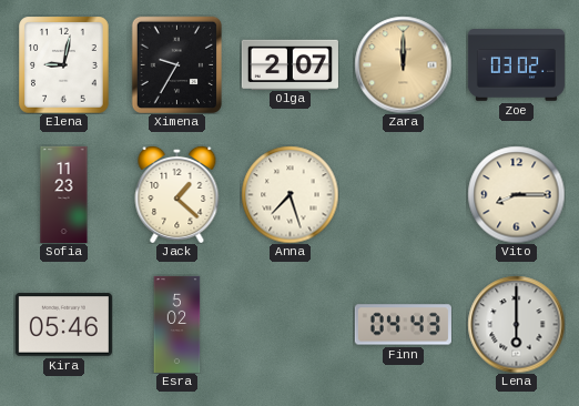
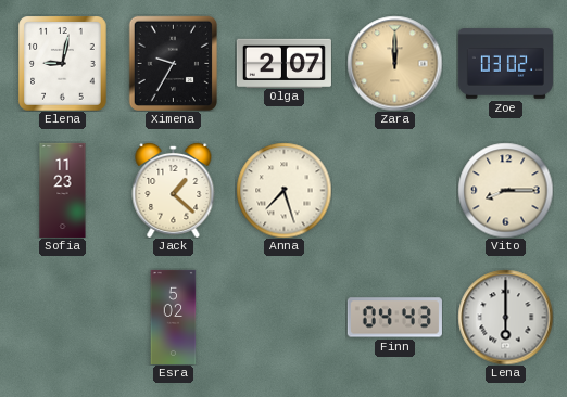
Kira: 05:46 -> none
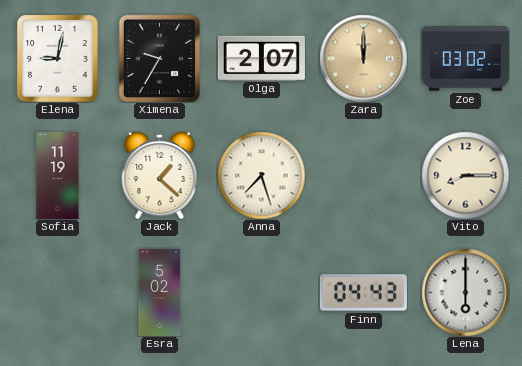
Sofia: 11:23 -> 11:19
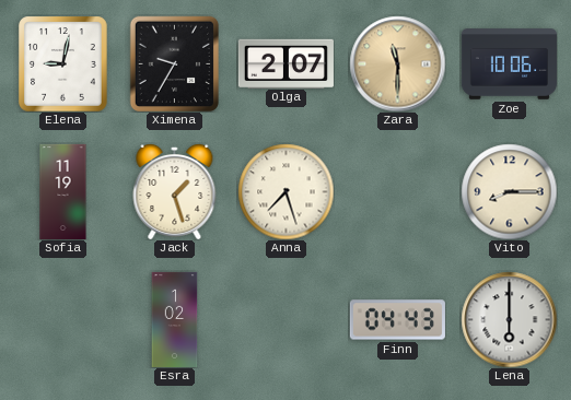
Zara: 12:00 -> 11:30
Zoe: 03:02 -> 10:06
Jack: 1:22 -> 1:27
Esra: 5:02 -> 1:02
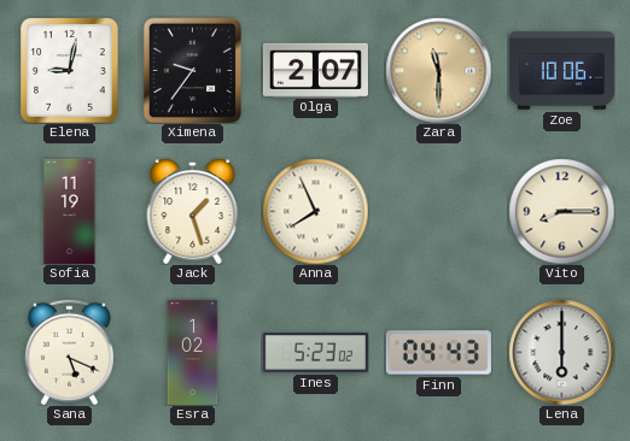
Ximena: 9:35 -> 9:36
Anna: 7:27 -> 7:56
Sana: none -> 5:19
Ines: none -> 5:23
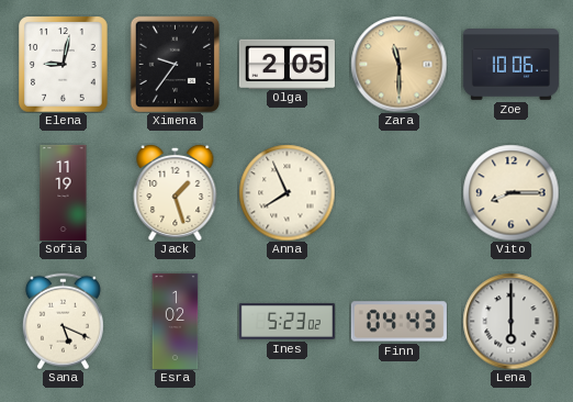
Olga: 2:07 -> 2:05
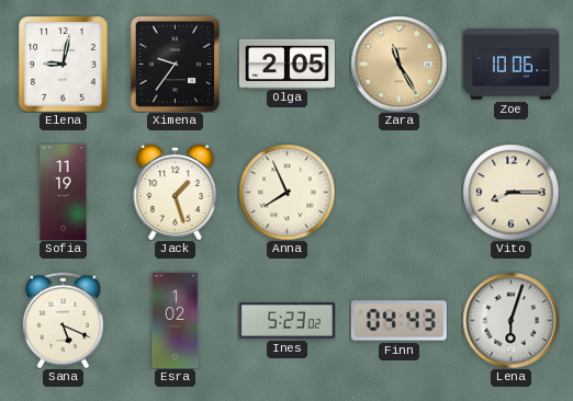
Zara: 11:30 -> 11:25
Lena: 6:00 -> 6:03
